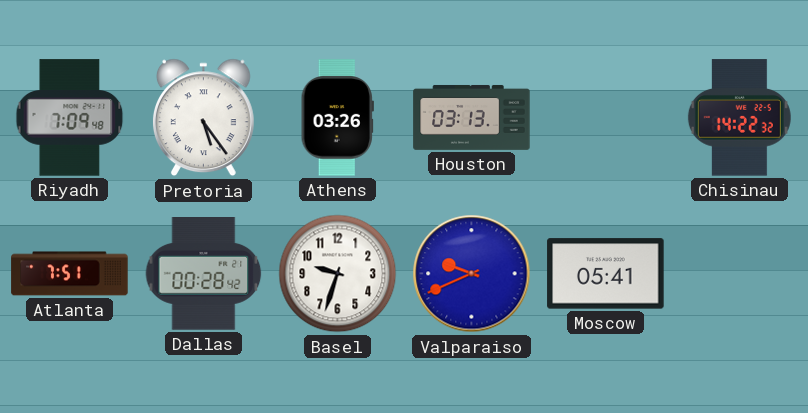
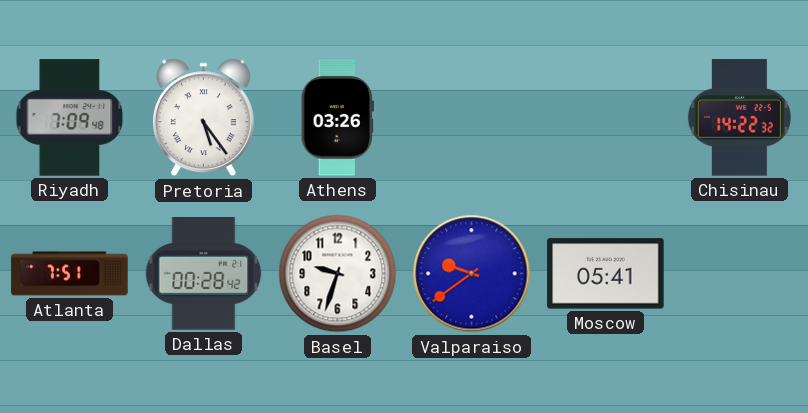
Houston: 03:13 -> none
Valparaiso: 9:41 -> 9:39
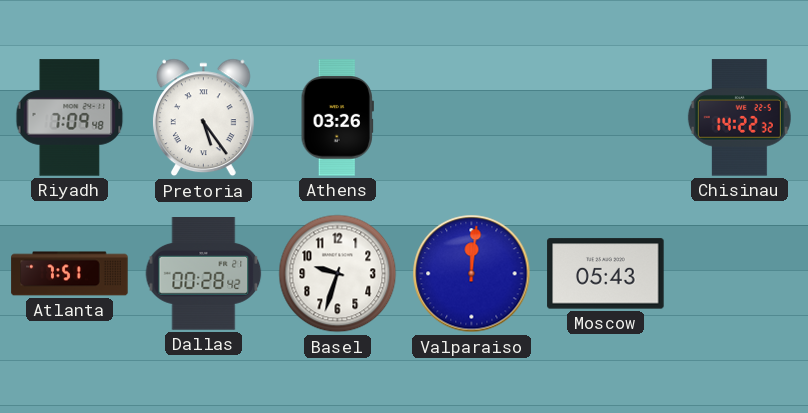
Valparaiso: 9:39 -> 12:01
Moscow: 05:41 -> 05:43
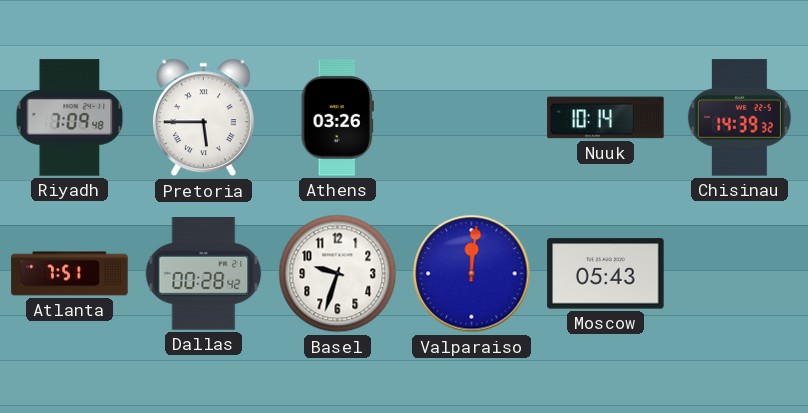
Pretoria: 5:24 -> 5:45
Nuuk: none -> 10:14
Chisinau: 14:22 -> 14:39
